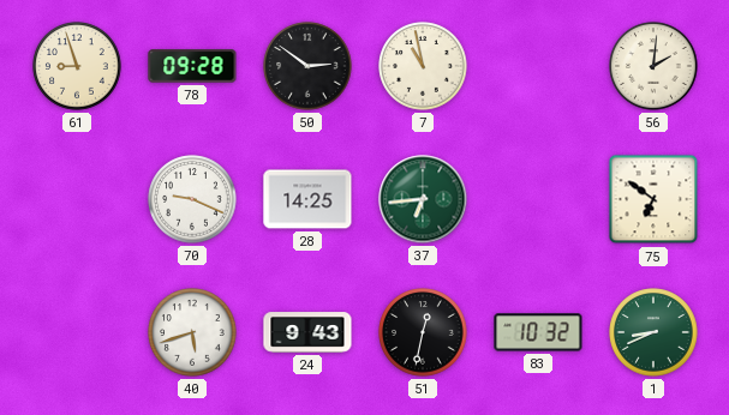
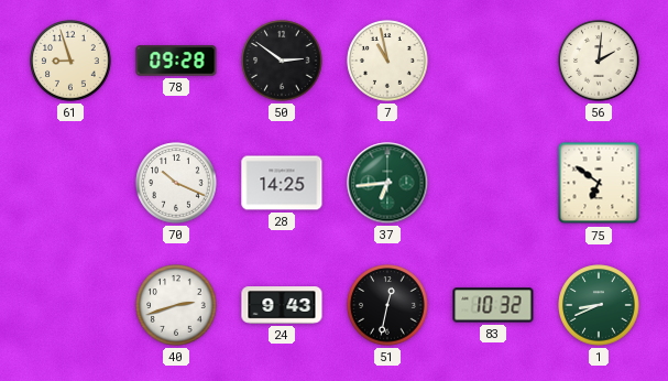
70: 9:19 -> 10:19
40: 5:42 -> 2:42
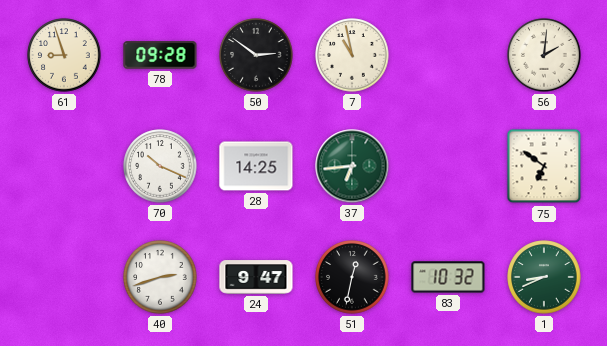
24: 9:43 -> 9:47
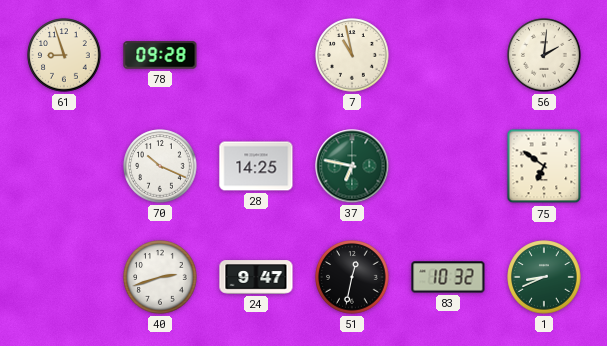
50: 2:51 -> none
37: 6:44 -> 6:47
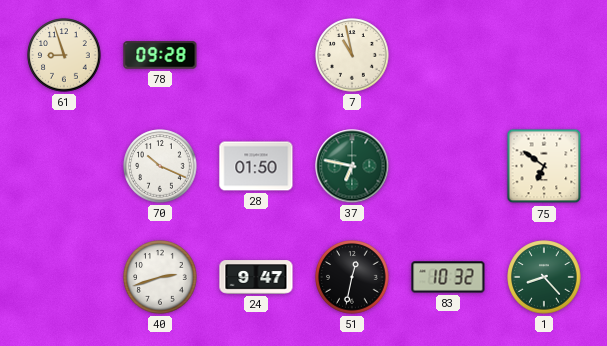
56: 2:01 -> none
28: 14:25 -> 01:50
1: 8:41 -> 8:23
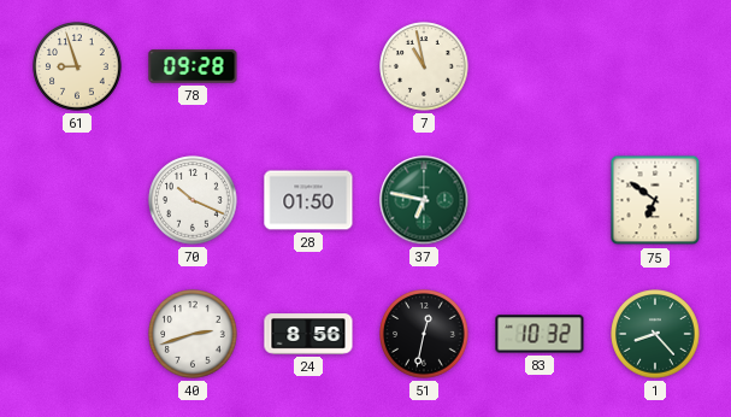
24: 9:47 -> 8:56
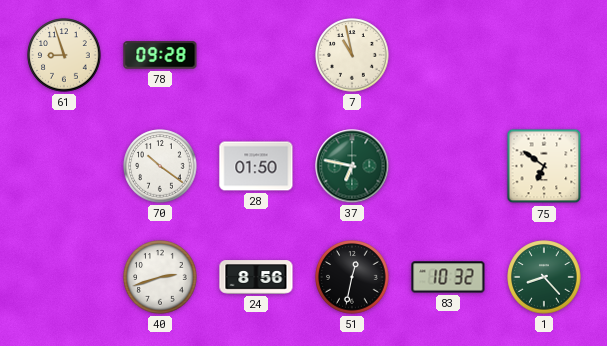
70: 10:19 -> 10:21
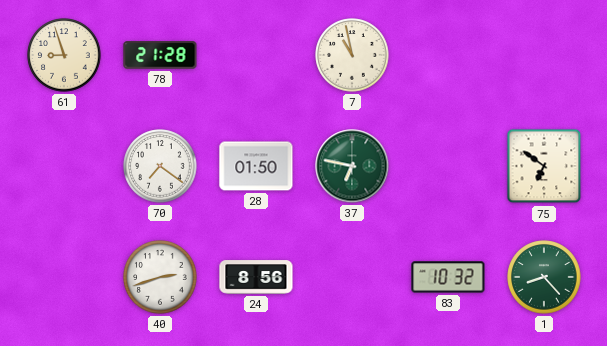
78: 09:28 -> 21:28
70: 10:21 -> 7:21
51: 12:32 -> none
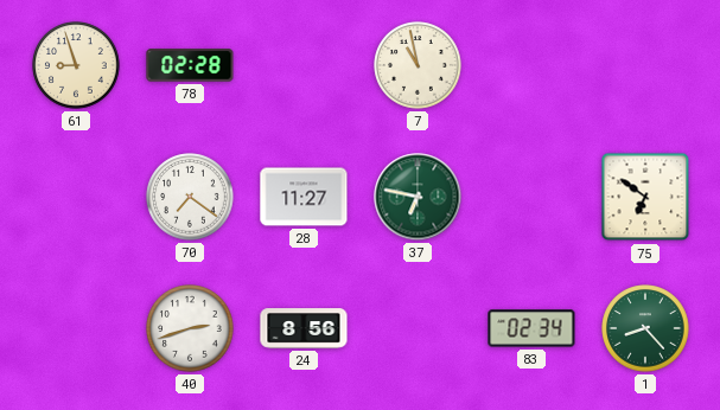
78: 21:28 -> 02:28
28: 01:50 -> 11:27
83: 10:32 -> 02:34
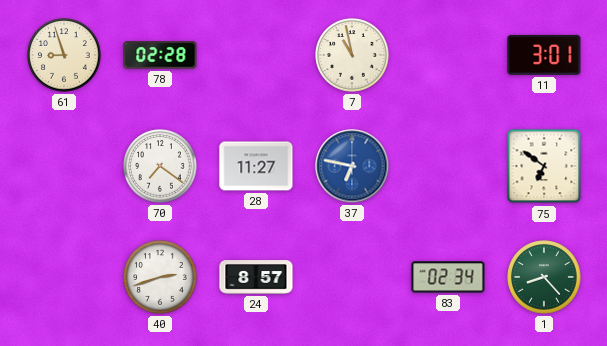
11: none -> 3:01
37 dial: green -> blue
24: 8:56 -> 8:57
